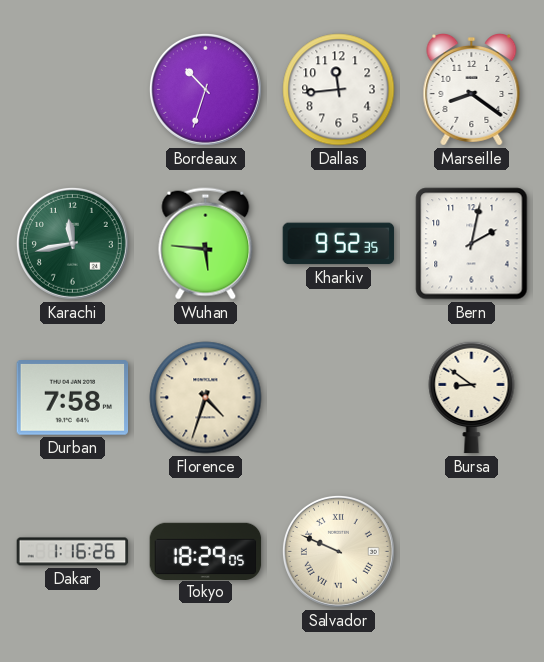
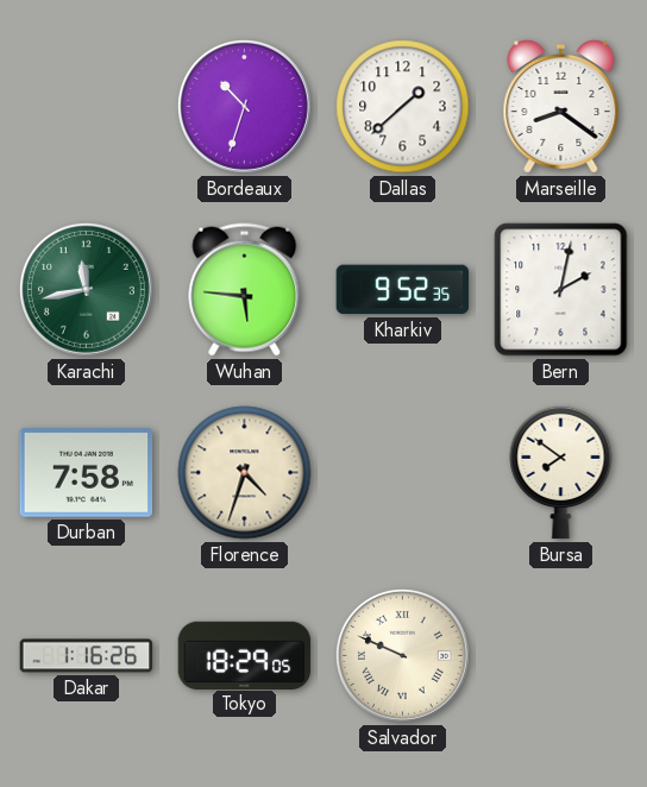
Dallas: 11:44 -> 1:38
Bursa: 8:51 -> 7:51
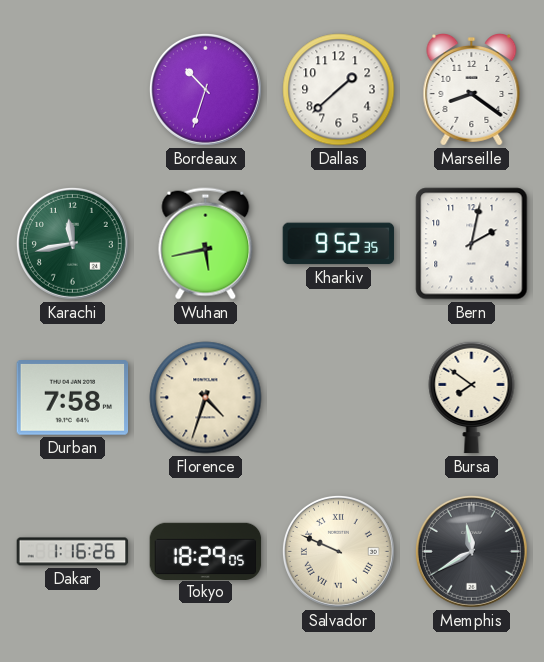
Wuhan: 5:46 -> 5:43
Memphis: none -> 11:40
